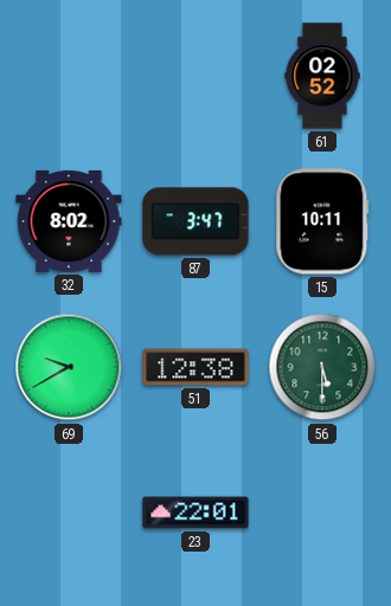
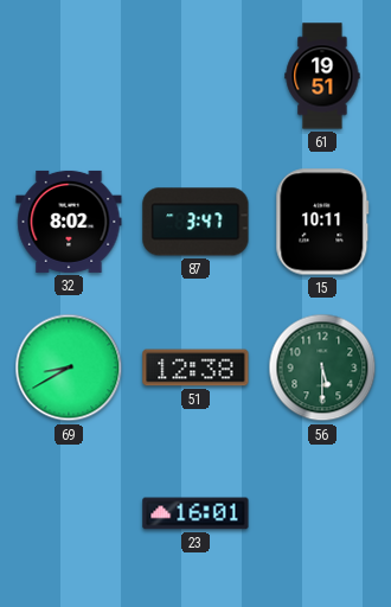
61: 02:52 -> 19:51
69: 9:40 -> 8:40
23: 22:01 -> 16:01
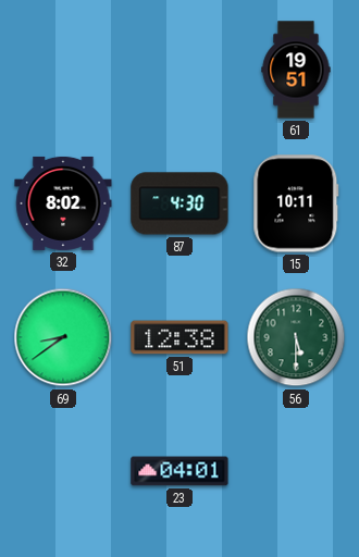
87: 3:47 -> 4:30
69: 8:40 -> 8:39
23: 16:01 -> 04:01
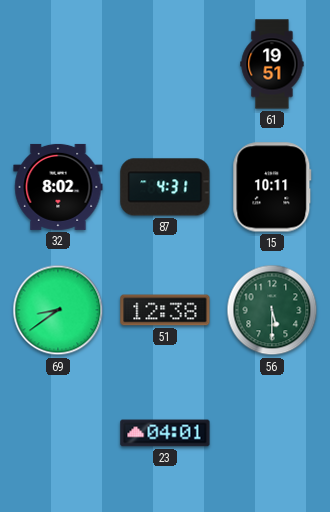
87: 4:30 -> 4:31
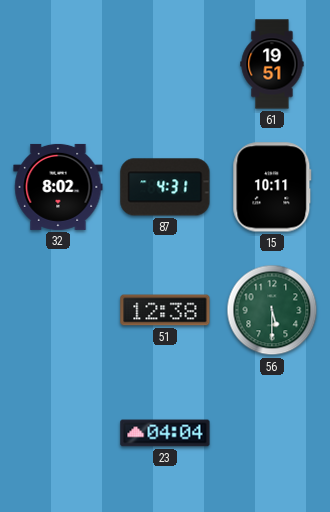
69: 8:39 -> none
23: 04:01 -> 04:04
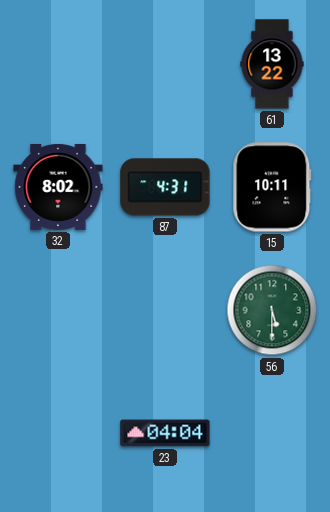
61: 19:51 -> 13:22
51: 12:38 -> none
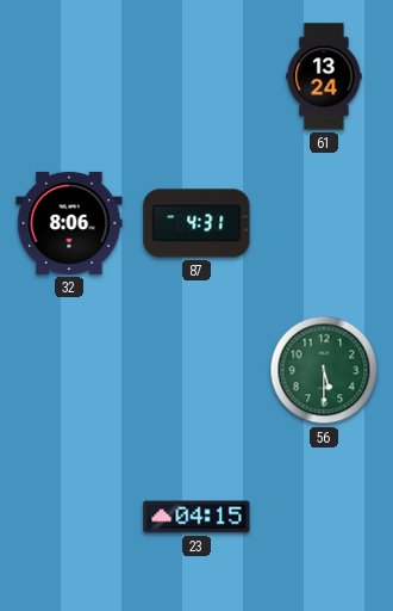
61: 13:22 -> 13:24
32: 8:02 -> 8:06
15: 10:11 -> none
23: 04:04 -> 04:15
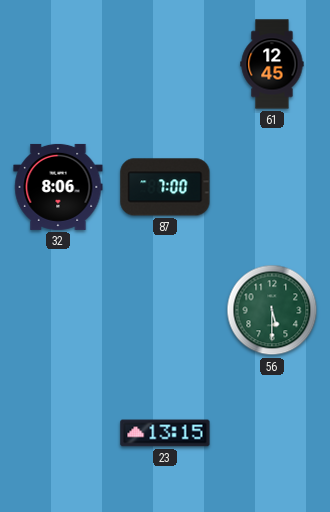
61: 13:24 -> 12:45
87: 4:31 -> 7:00
23: 04:15 -> 13:15
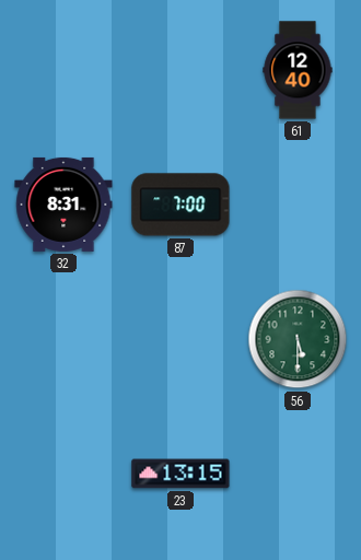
61: 12:45 -> 12:40
32: 8:06 -> 8:31
